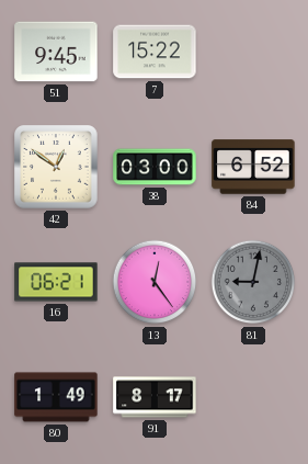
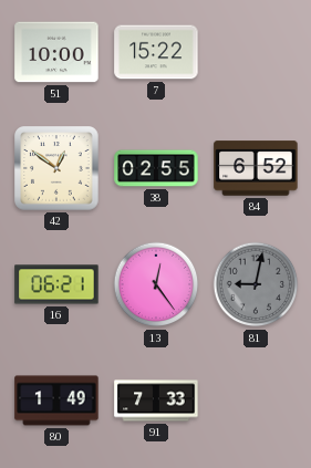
51: 9:45 -> 10:00
38: 03:00 -> 02:55
91: 8:17 -> 7:33
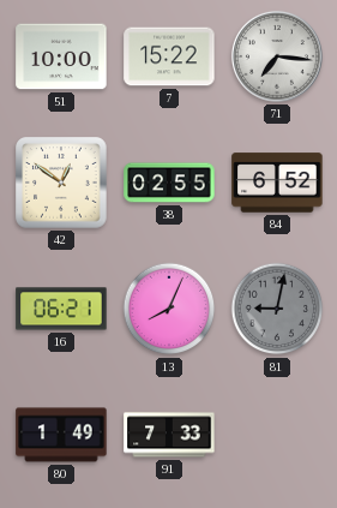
71: none -> 7:16
13: 12:24 -> 8:04
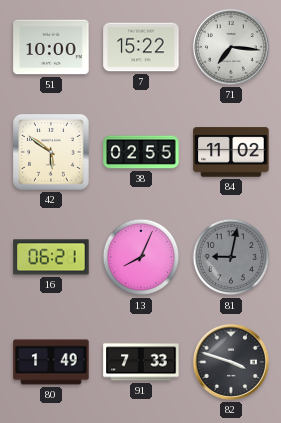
42: 12:51 -> 5:51
84: 6:52 -> 11:02
82: none -> 3:48
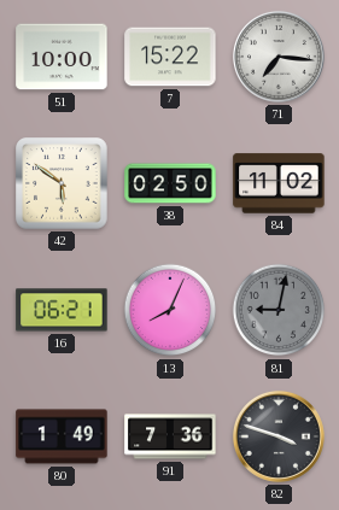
38: 02:55 -> 02:50
91: 7:33 -> 7:36
